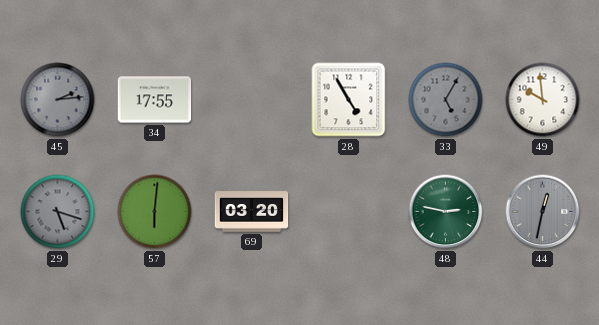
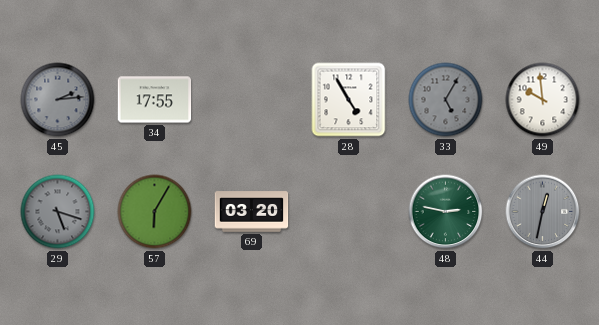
57: 6:01 -> 6:05
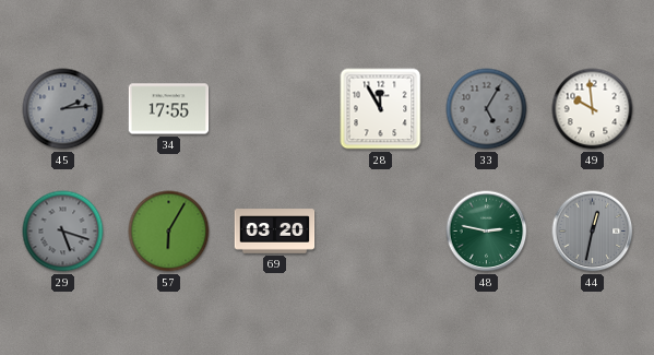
28: 4:55 -> 11:55
